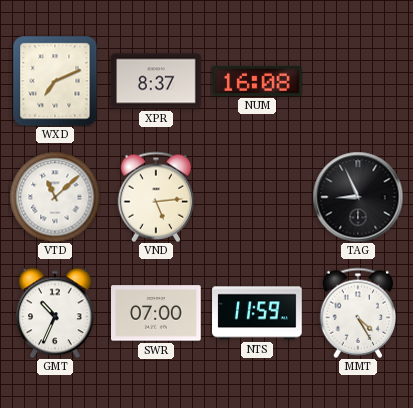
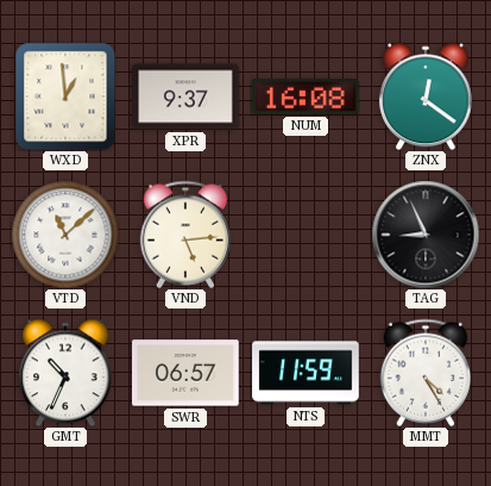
WXD: 7:11 -> 12:59
XPR: 8:37 -> 9:37
ZNX: none -> 12:21
SWR: 07:00 -> 06:57
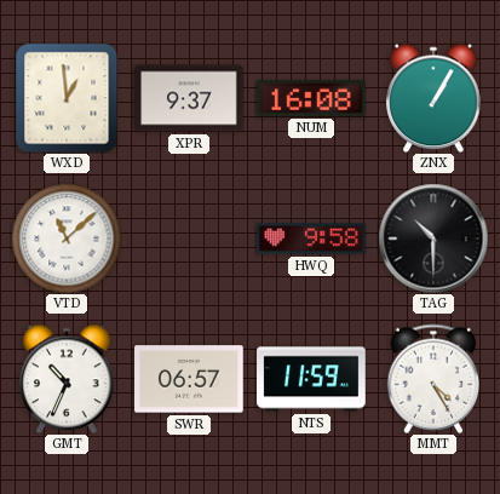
ZNX: 12:21 -> 1:05
VND: 5:14 -> none
HWQ: none -> 9:58
TAG: 8:56 -> 10:30
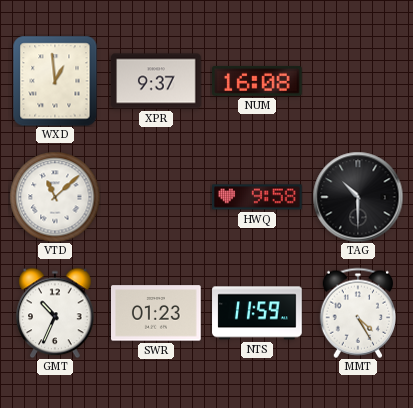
ZNX: 1:05 -> none
SWR: 06:57 -> 01:23
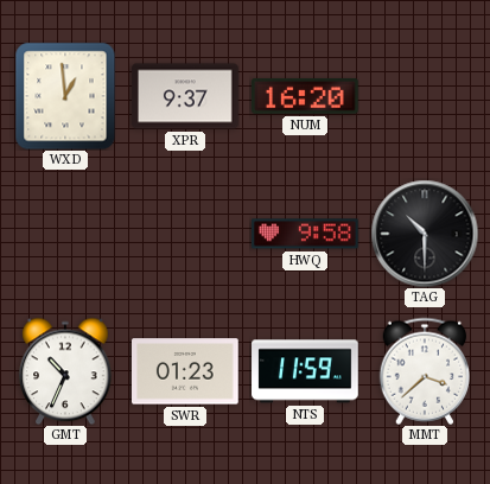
NUM: 16:08 -> 16:20
VTD: 11:08 -> none
MMT: 4:25 -> 3:38
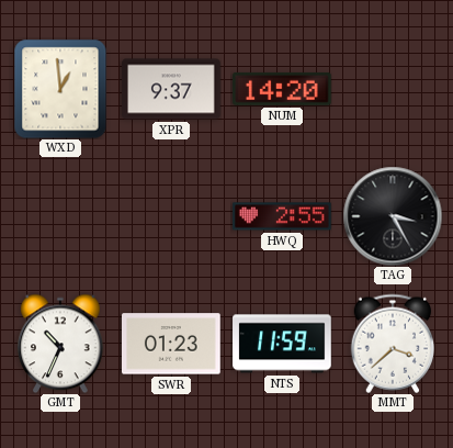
NUM: 16:20 -> 14:20
HWQ: 9:58 -> 2:55
TAG: 10:30 -> 3:25
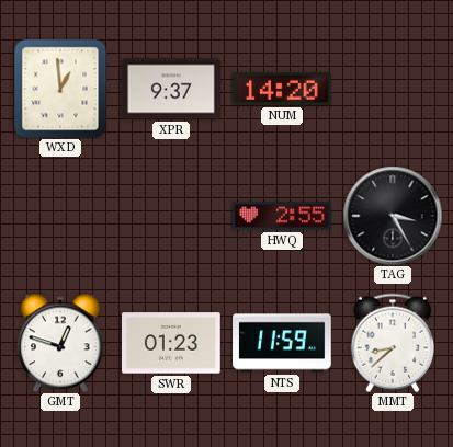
GMT: 10:34 -> 12:48
MMT: 3:38 -> 8:38
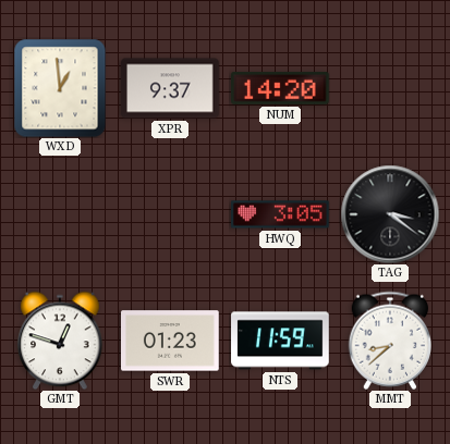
HWQ: 2:55 -> 3:05
TAG: 3:25 -> 3:21
